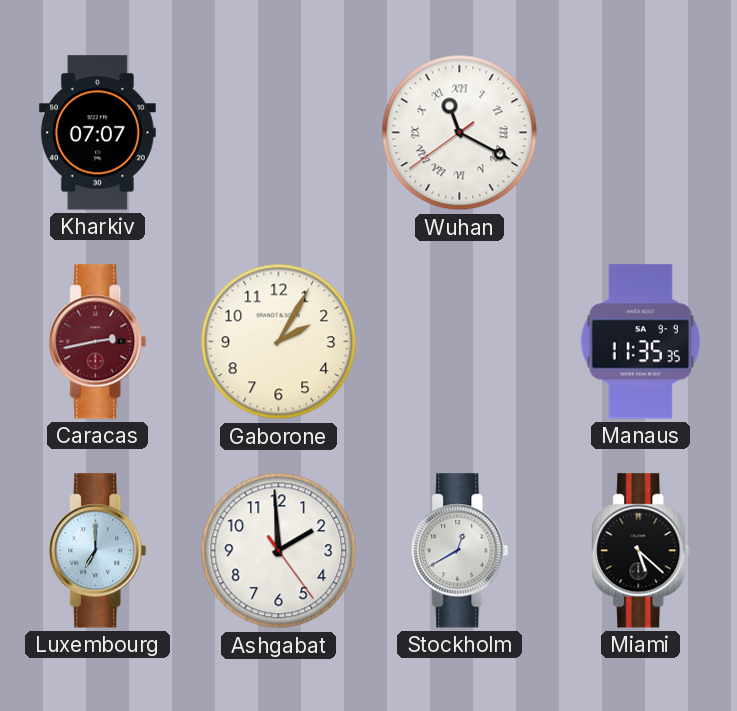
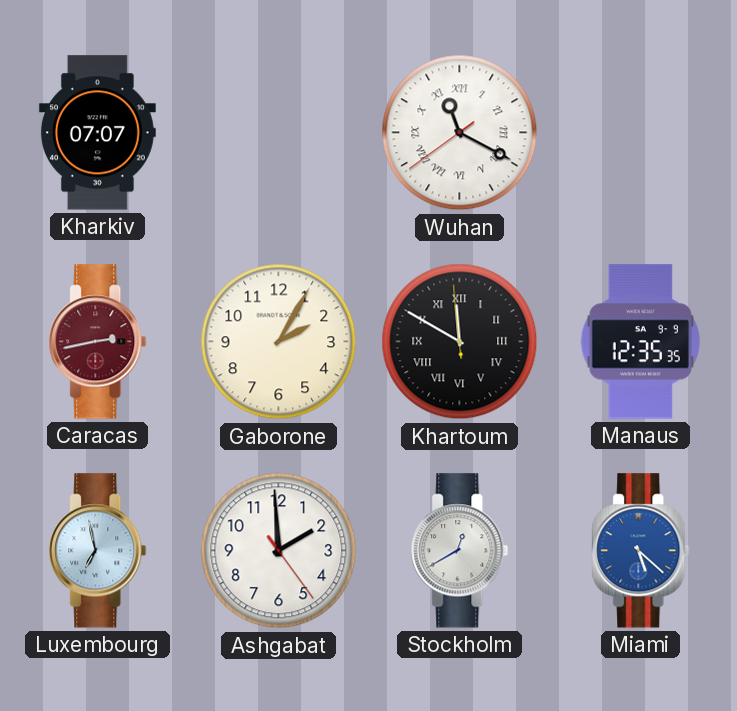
Khartoum: none -> 11:49
Manaus: 11:35 -> 12:35
Luxembourg: 7:00 -> 6:58
Miami dial: black -> blue
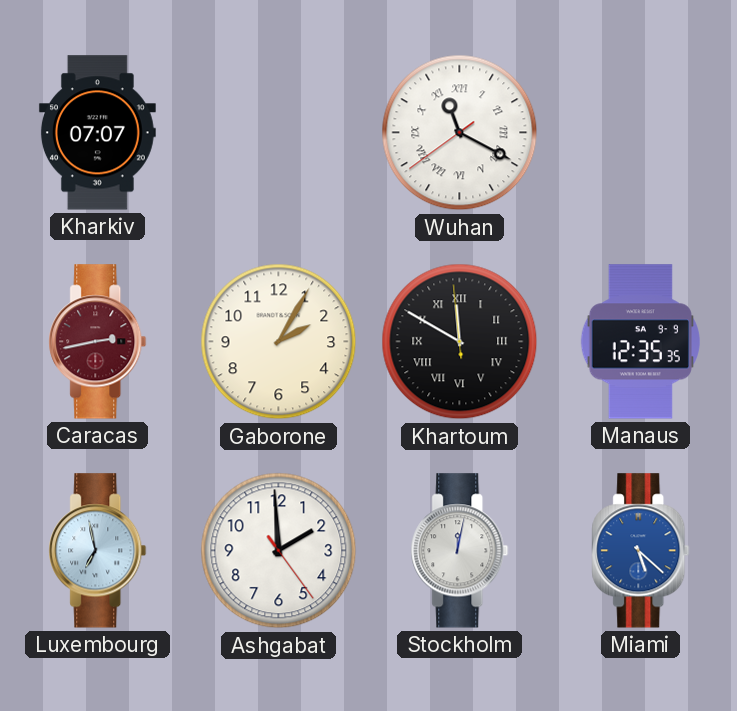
Stockholm: 12:40 -> 12:02
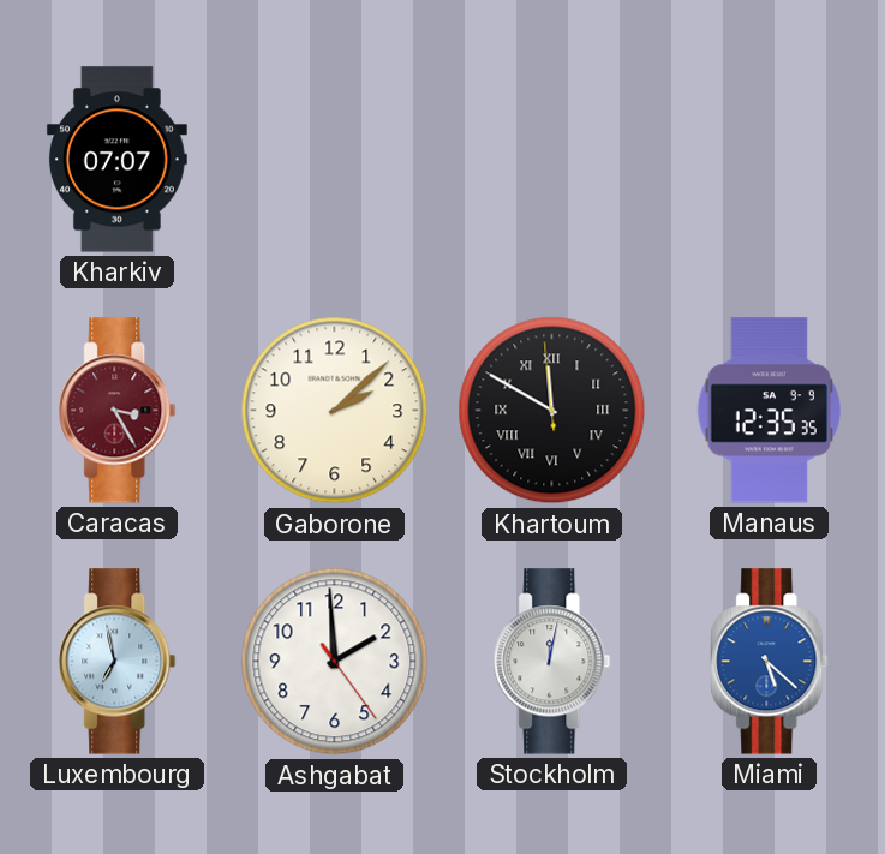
Wuhan: 11:19 -> none
Caracas: 2:43 -> 3:25
Gaborone: 2:05 -> 2:08
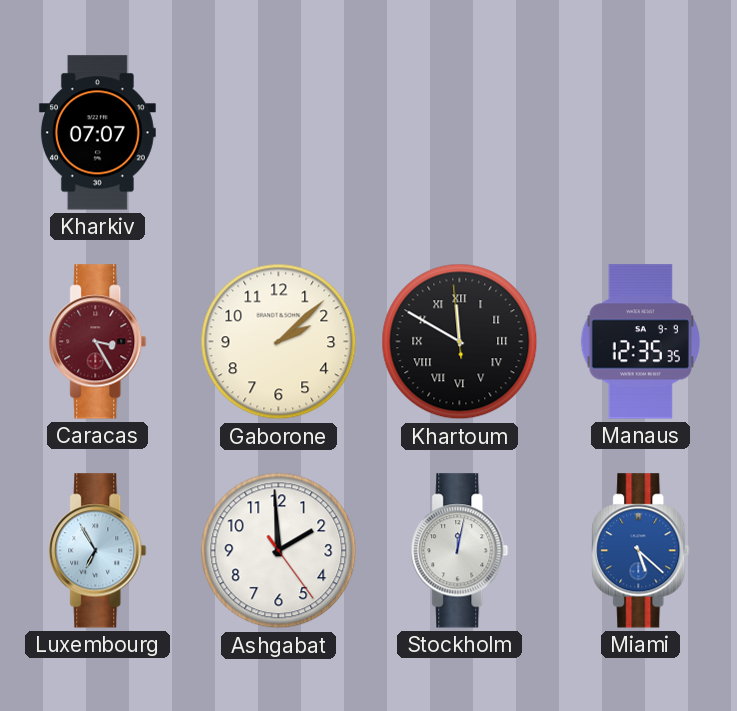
Luxembourg: 6:58 -> 6:55
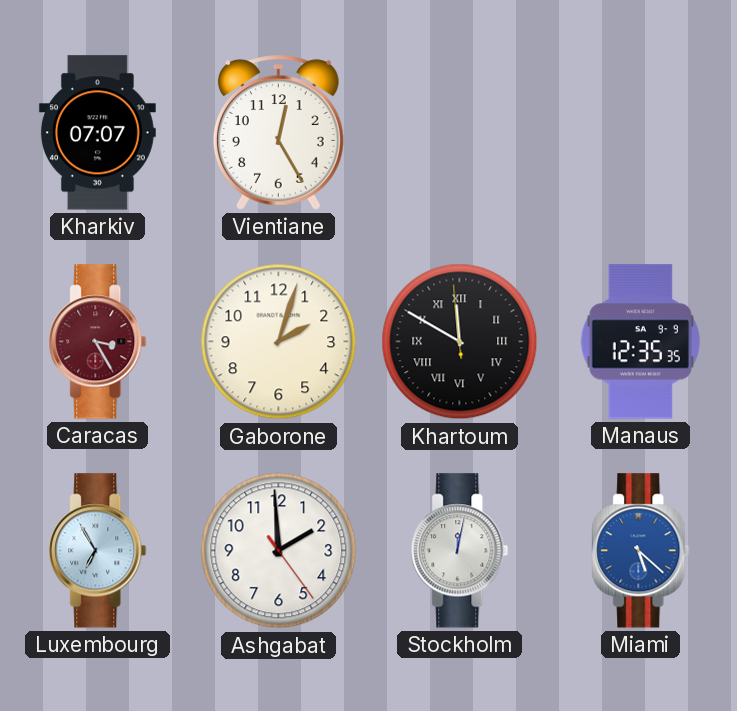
Vientiane: none -> 12:25
Gaborone: 2:08 -> 2:03
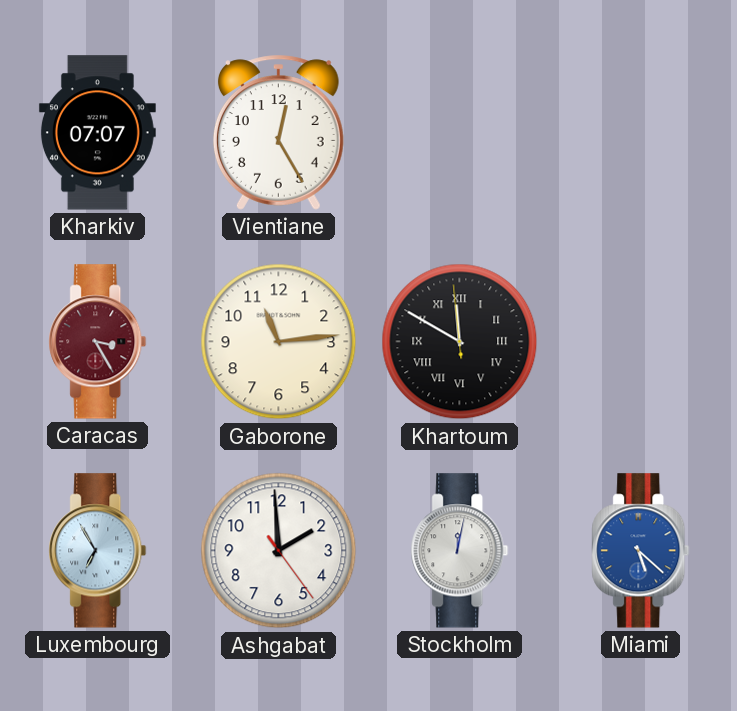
Gaborone: 2:03 -> 11:14
Manaus: 12:35 -> none
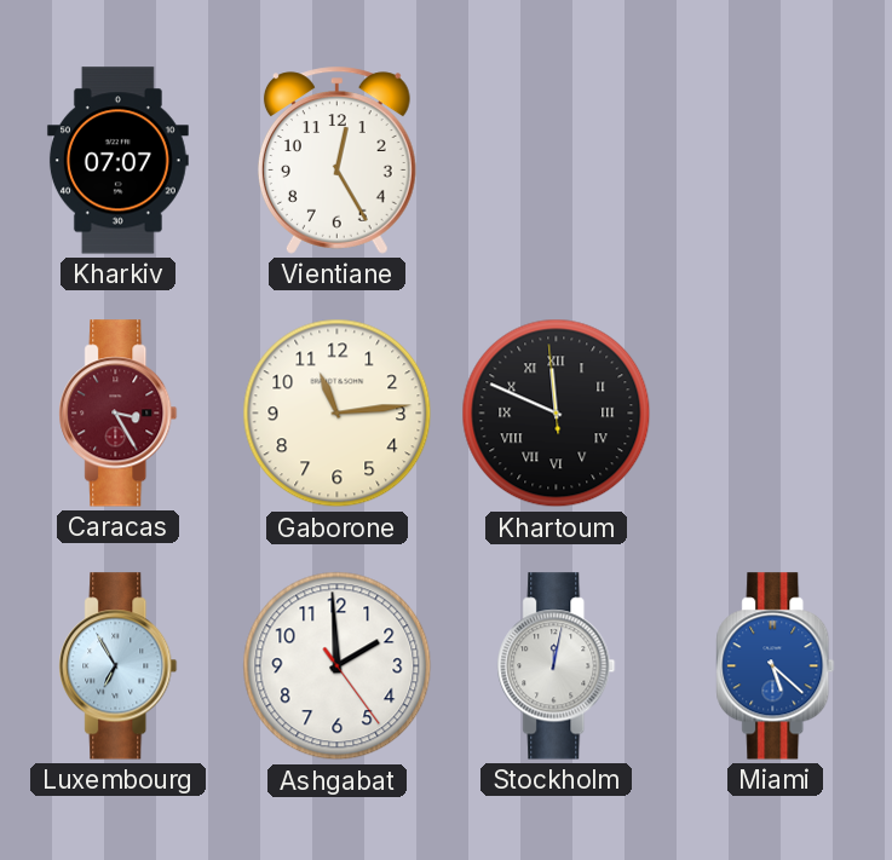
Khartoum: 11:49 -> 11:48
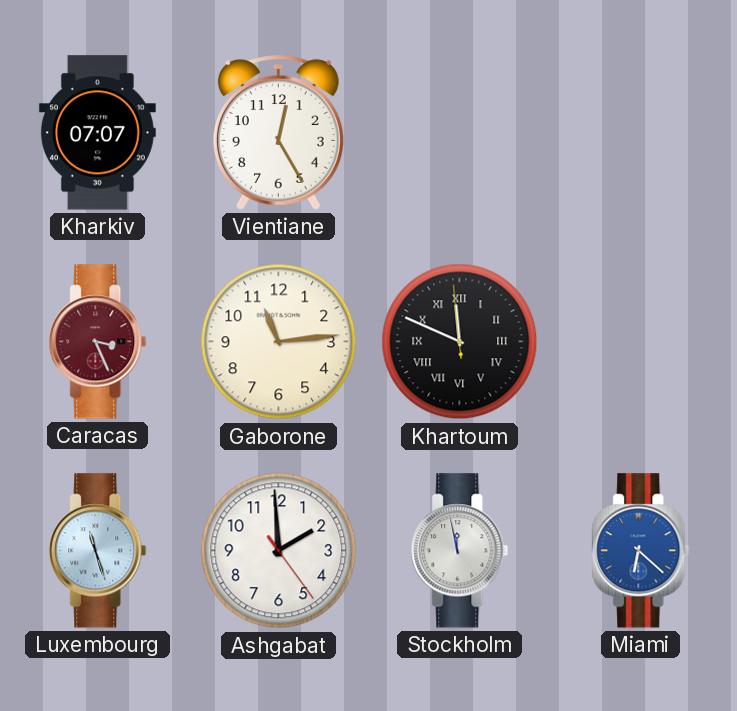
Caracas: 3:25 -> 3:26
Luxembourg: 6:55 -> 11:27
Stockholm: 12:02 -> 11:58
Miami: 5:22 -> 6:22
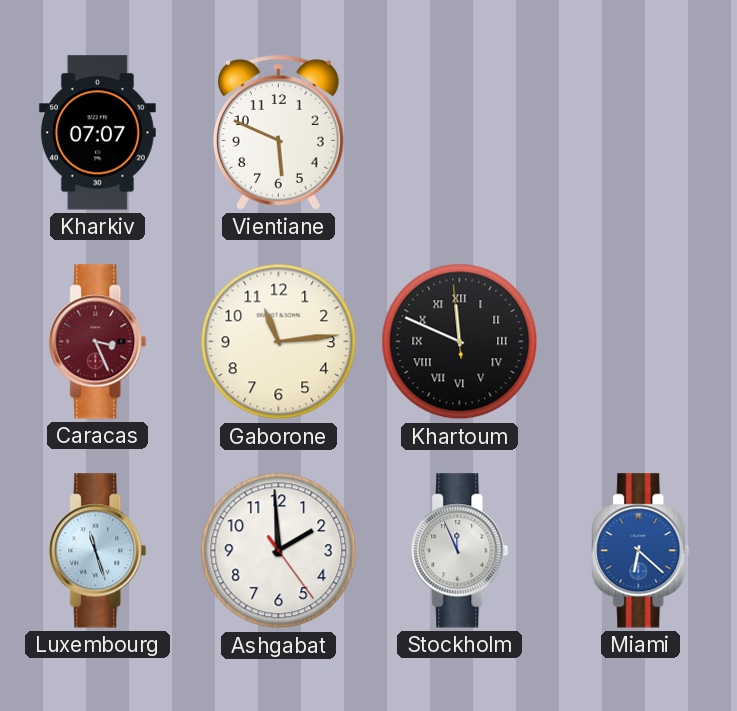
Vientiane: 12:25 -> 5:49
Stockholm: 11:58 -> 11:56
